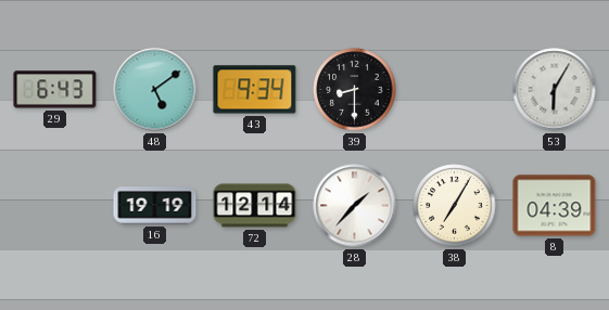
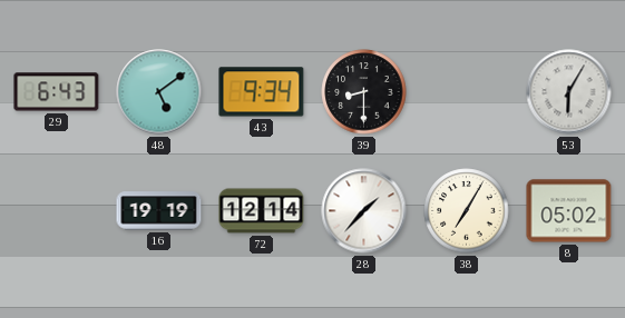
8: 04:39 -> 05:02
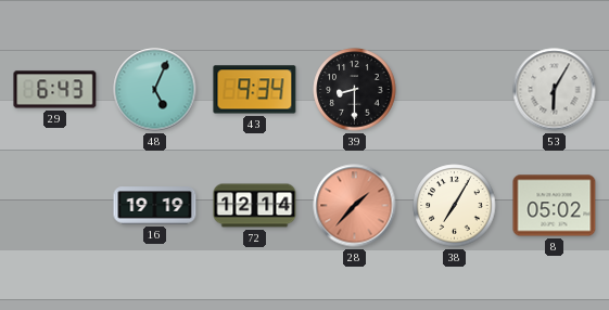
48: 5:09 -> 5:04
28 dial: white -> salmon
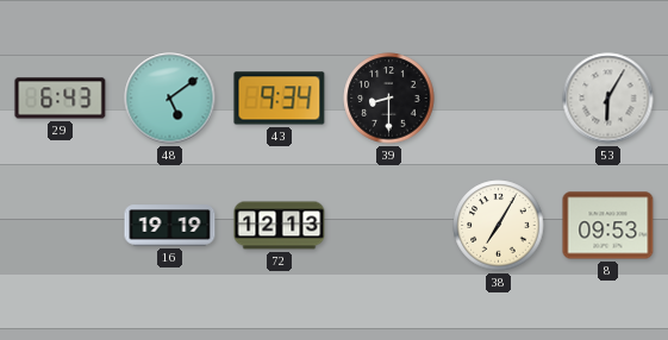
48: 5:04 -> 5:09
72: 12:14 -> 12:13
28: 1:37 -> none
8: 05:02 -> 09:53
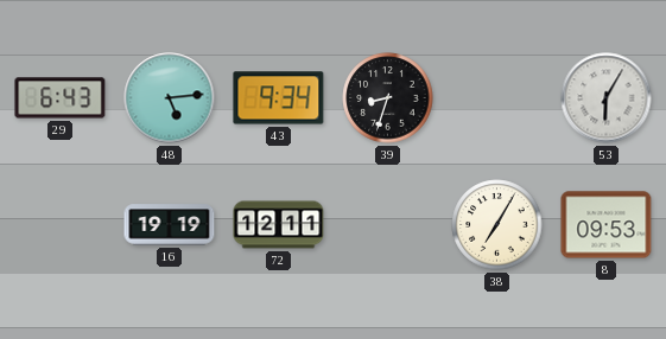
48: 5:09 -> 5:14
39: 8:30 -> 8:33
72: 12:13 -> 12:11
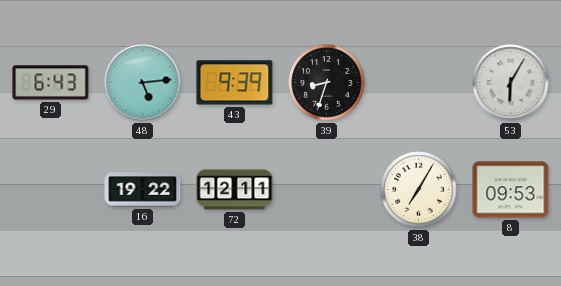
43: 9:34 -> 9:39
16: 19:19 -> 19:22
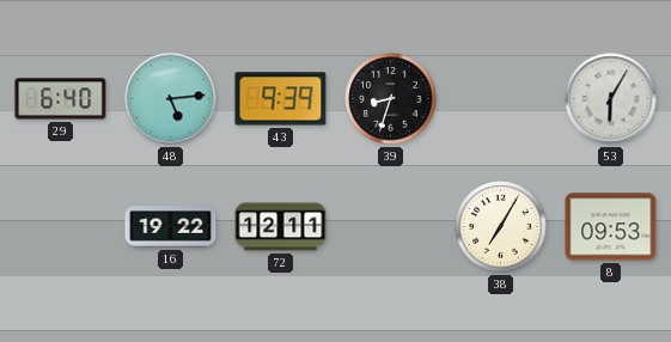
29: 6:43 -> 6:40
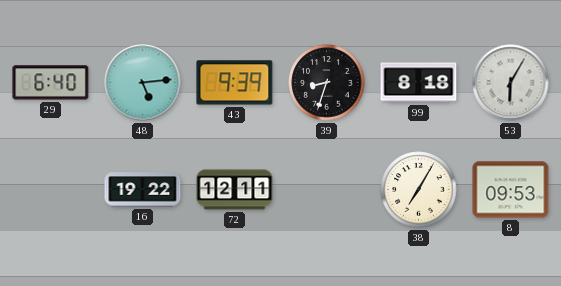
99: none -> 8:18
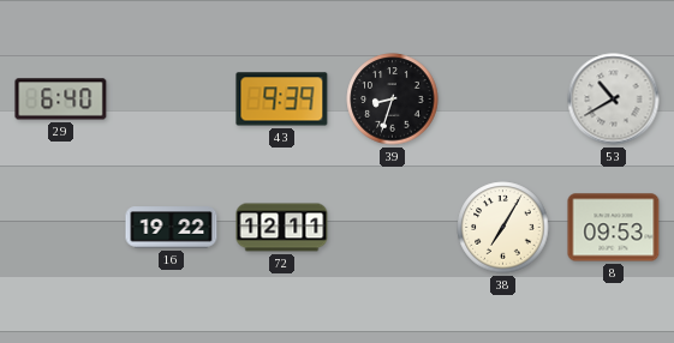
48: 5:14 -> none
99: 8:18 -> none
53: 6:05 -> 10:40
